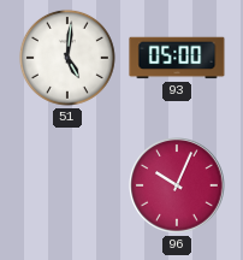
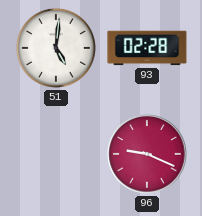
93: 05:00 -> 02:28
96: 10:04 -> 9:19
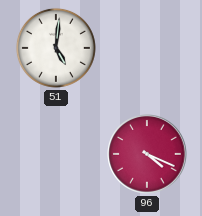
93: 02:28 -> none
96: 9:19 -> 4:19
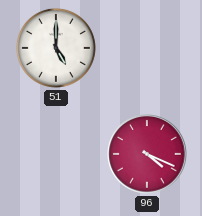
51: 5:01 -> 5:00
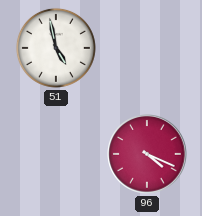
51: 5:00 -> 4:58
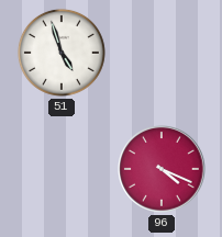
51: 4:58 -> 4:57
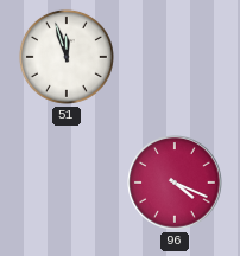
51: 4:57 -> 11:57
